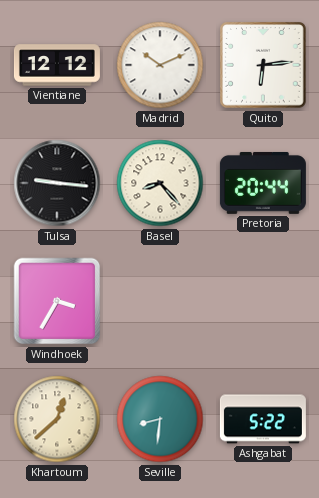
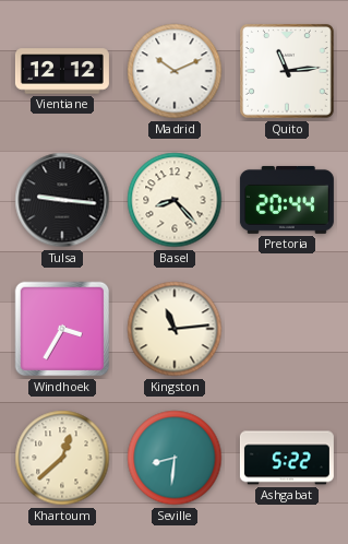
Quito: 6:14 -> 11:14
Kingston: none -> 11:14
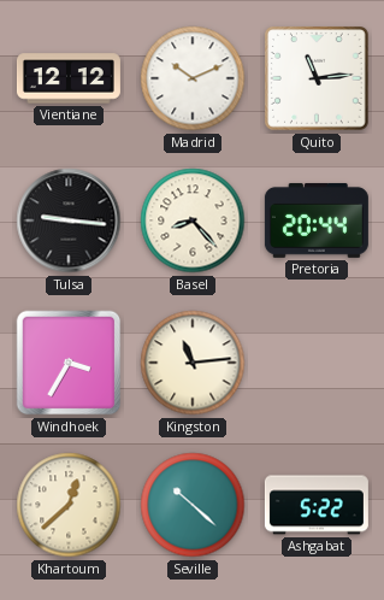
Seville: 8:31 -> 10:22
